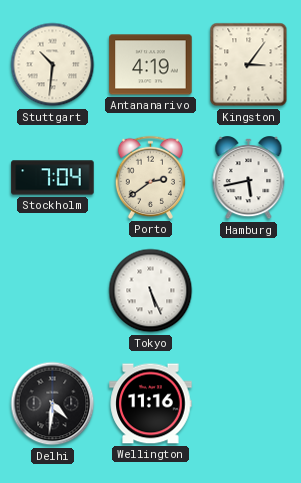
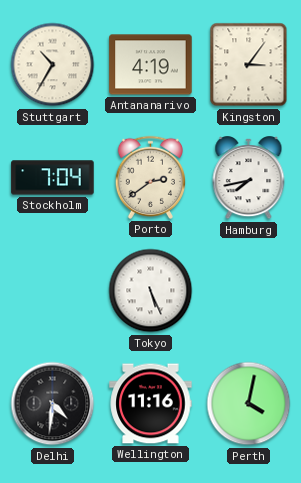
Stuttgart: 10:31 -> 10:35
Hamburg: 5:43 -> 7:43
Perth: none -> 4:02
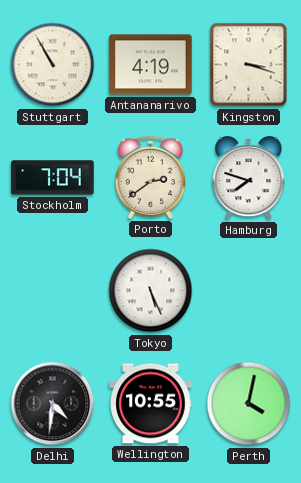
Stuttgart: 10:35 -> 10:55
Kingston: 3:06 -> 3:18
Hamburg: 7:43 -> 7:48
Wellington: 11:16 -> 10:55
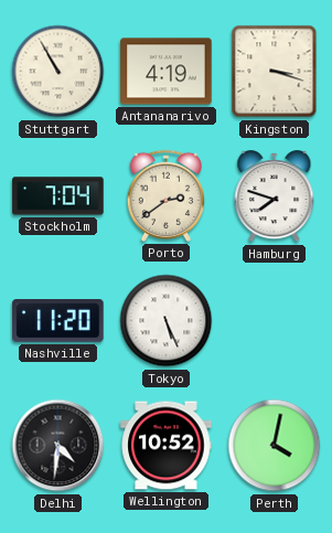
Nashville: none -> 11:20
Wellington: 10:55 -> 10:52
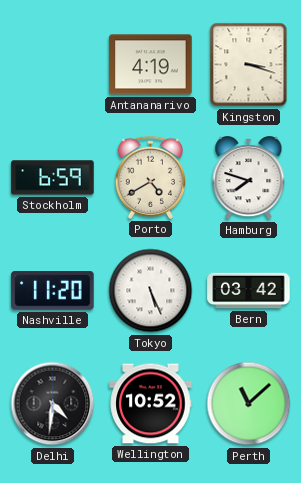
Stuttgart: 10:55 -> none
Stockholm: 7:04 -> 6:59
Porto: 2:39 -> 4:40
Bern: none -> 03:42
Perth: 4:02 -> 11:08
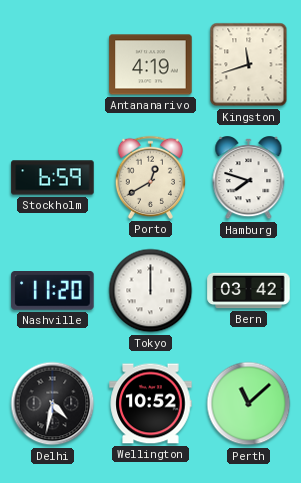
Kingston: 3:18 -> 11:42
Porto: 4:40 -> 12:40
Tokyo: 5:26 -> 12:00
Delhi: 4:31 -> 4:32
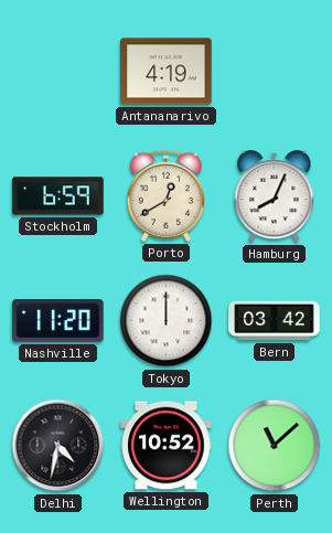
Kingston: 11:42 -> none
Hamburg: 7:48 -> 8:04
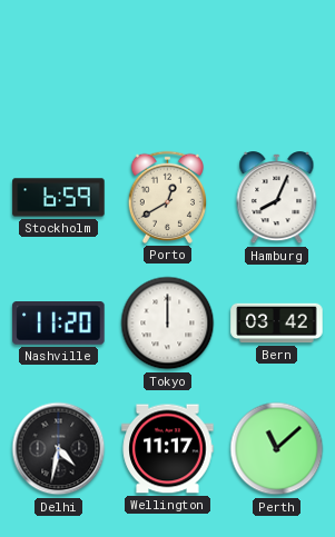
Antananarivo: 4:19 -> none
Wellington: 10:52 -> 11:17
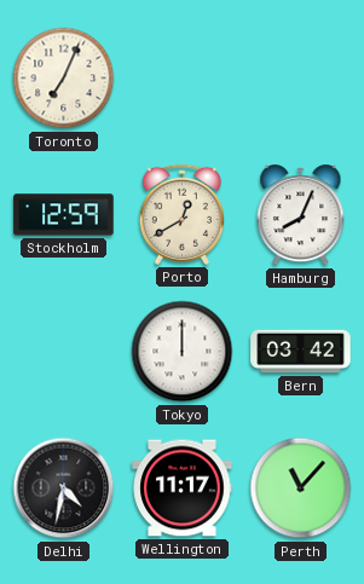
Toronto: none -> 7:04
Stockholm: 6:59 -> 12:59
Nashville: 11:20 -> none
Perth: 11:08 -> 11:07
